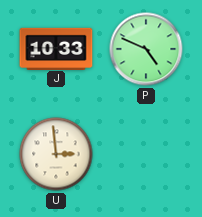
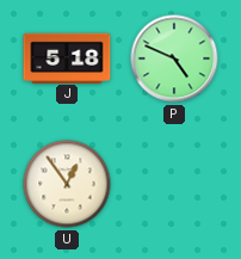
J: 10:33 -> 5:18
U: 2:59 -> 12:54
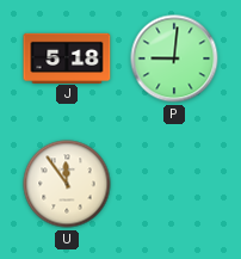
P: 4:49 -> 9:01
U: 12:54 -> 11:54
